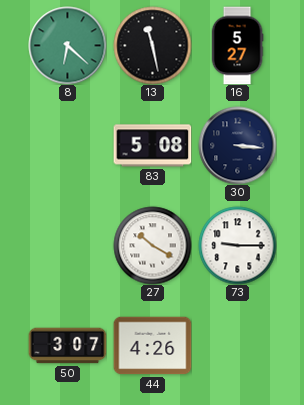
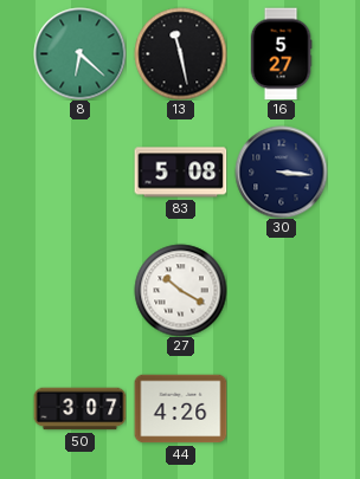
73: 9:15 -> none
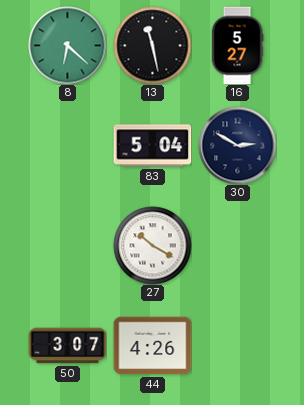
83: 5:08 -> 5:04
30: 3:16 -> 2:50
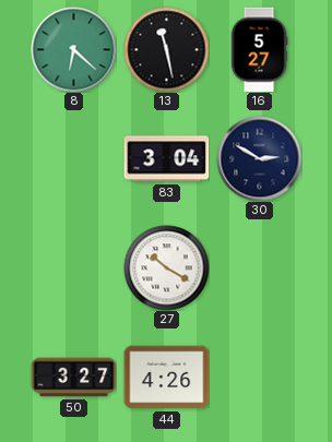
83: 5:04 -> 3:04
50: 3:07 -> 3:27
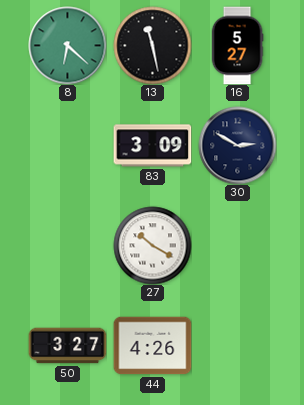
83: 3:04 -> 3:09
